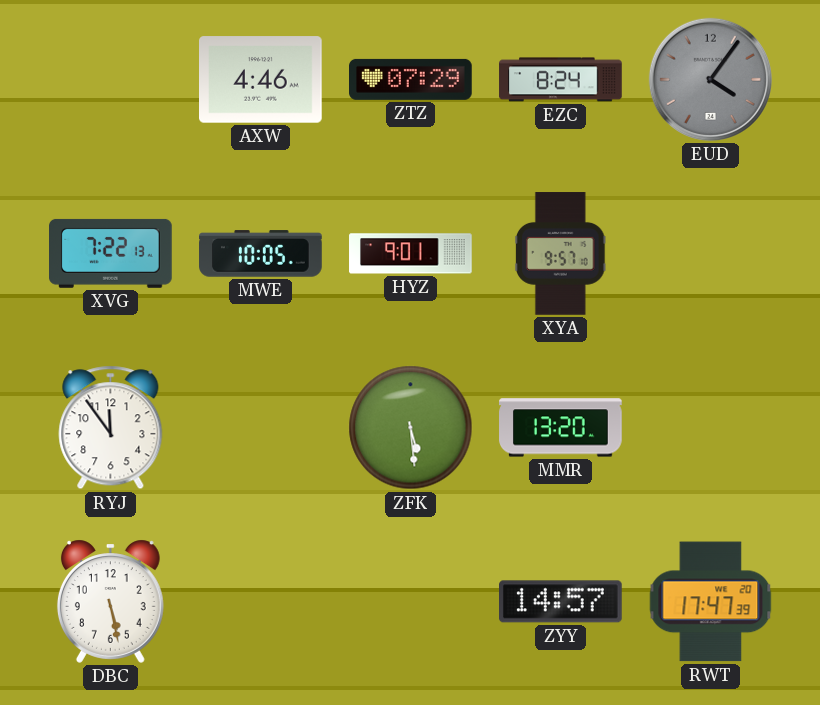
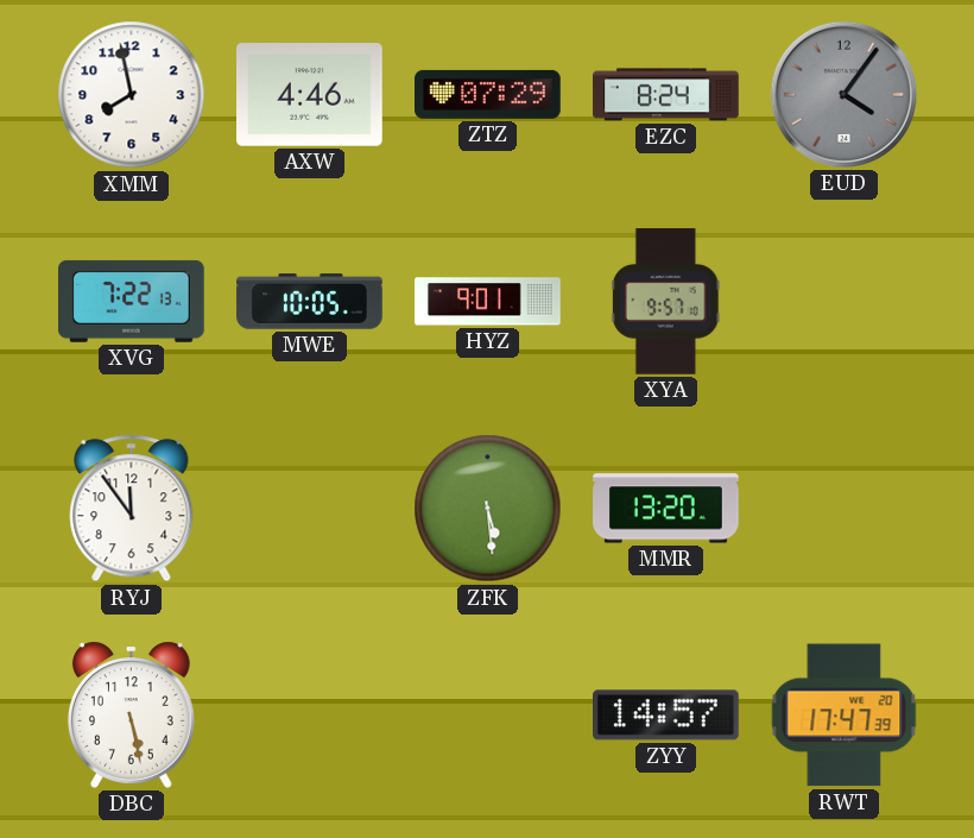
XMM: none -> 7:58
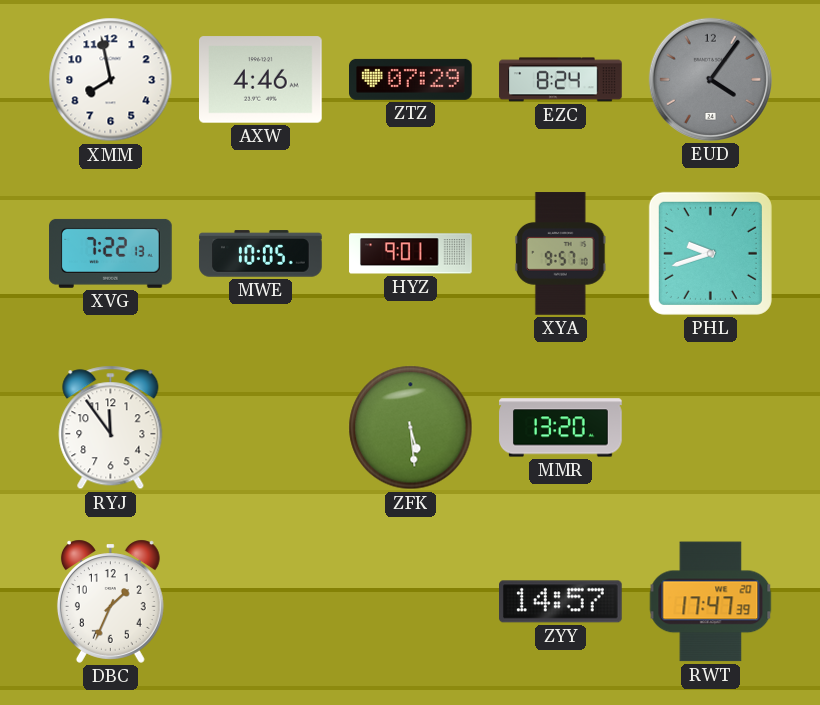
PHL: none -> 9:42
DBC: 5:28 -> 1:34
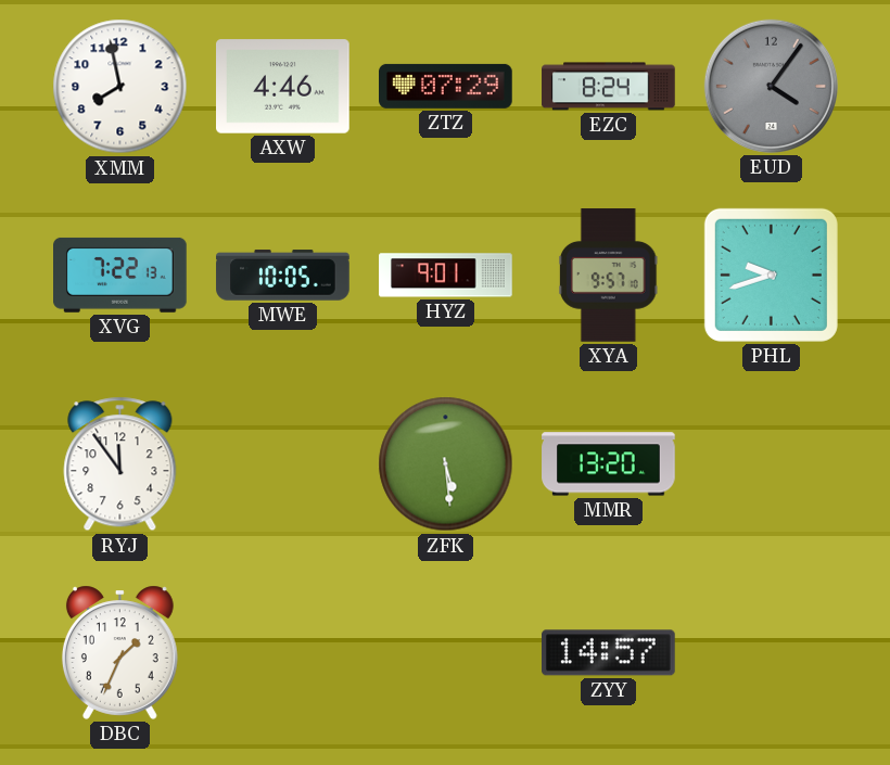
RWT: 17:47 -> none
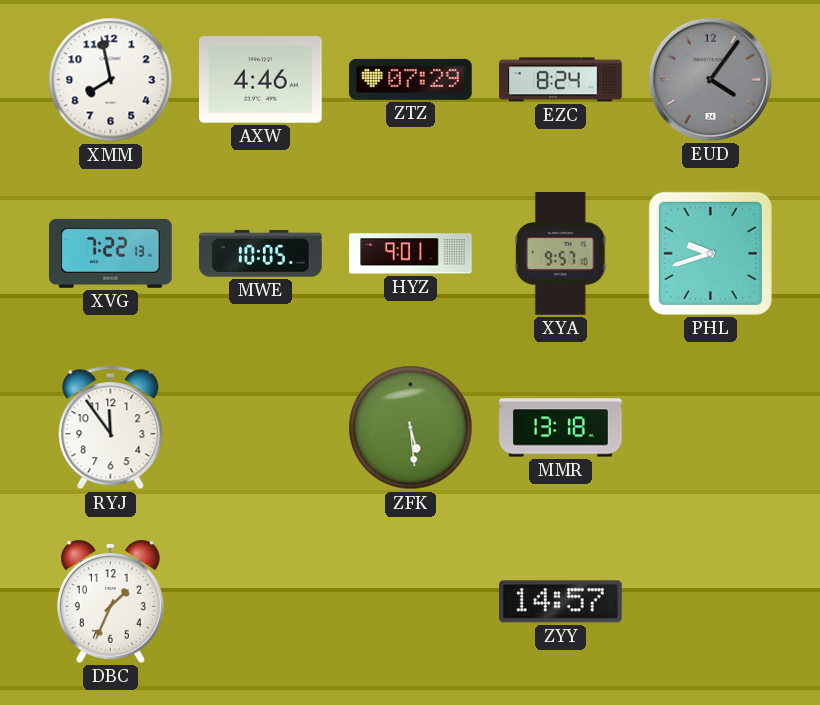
MMR: 13:20 -> 13:18
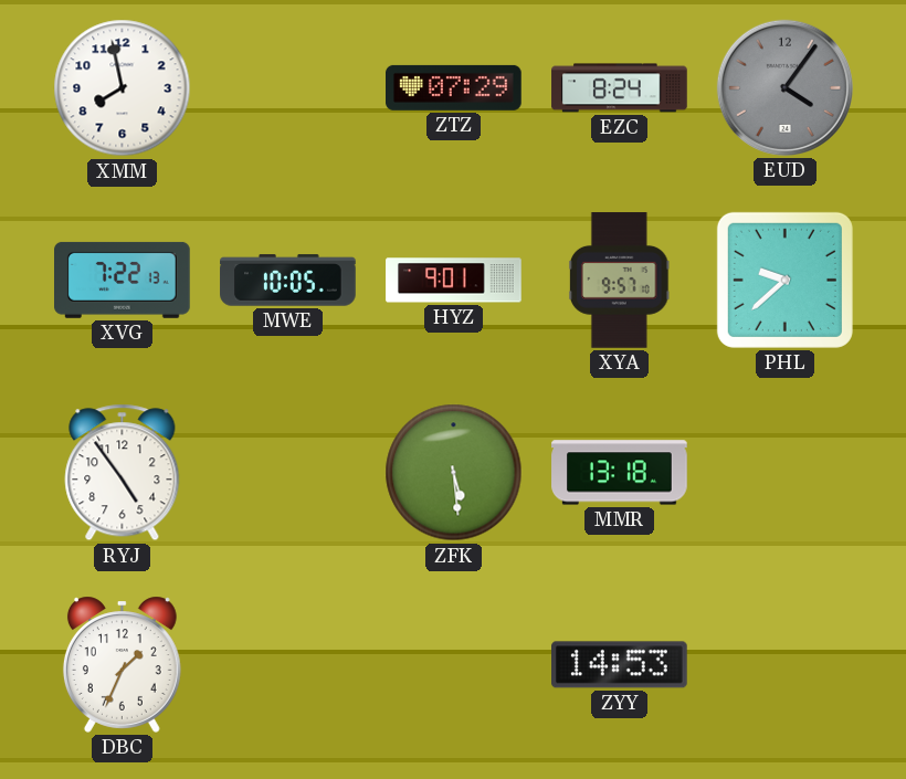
AXW: 4:46 -> none
PHL: 9:42 -> 9:38
RYJ: 11:54 -> 4:54
ZYY: 14:57 -> 14:53
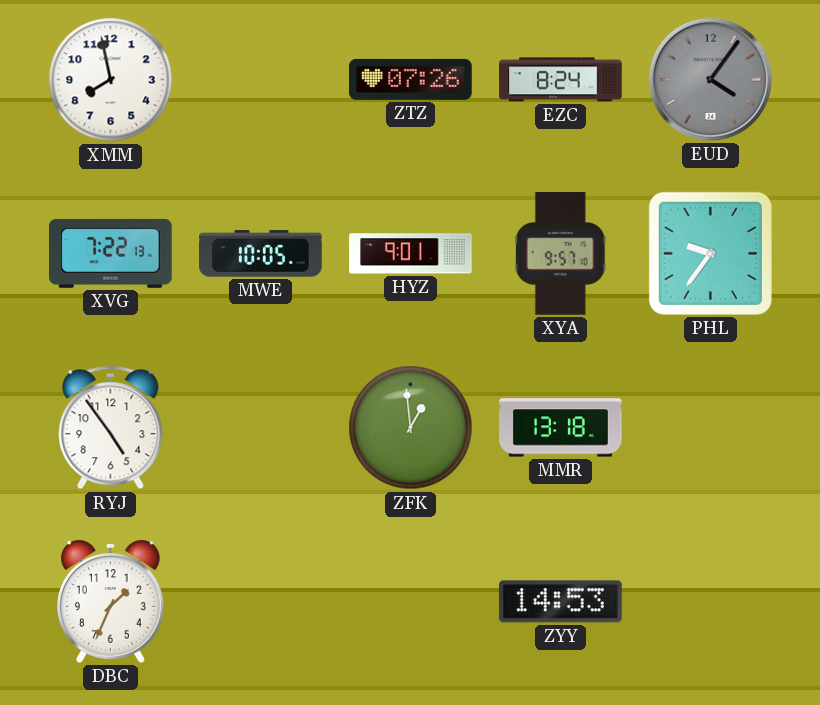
ZTZ: 07:29 -> 07:26
PHL: 9:38 -> 9:36
ZFK: 5:29 -> 12:59
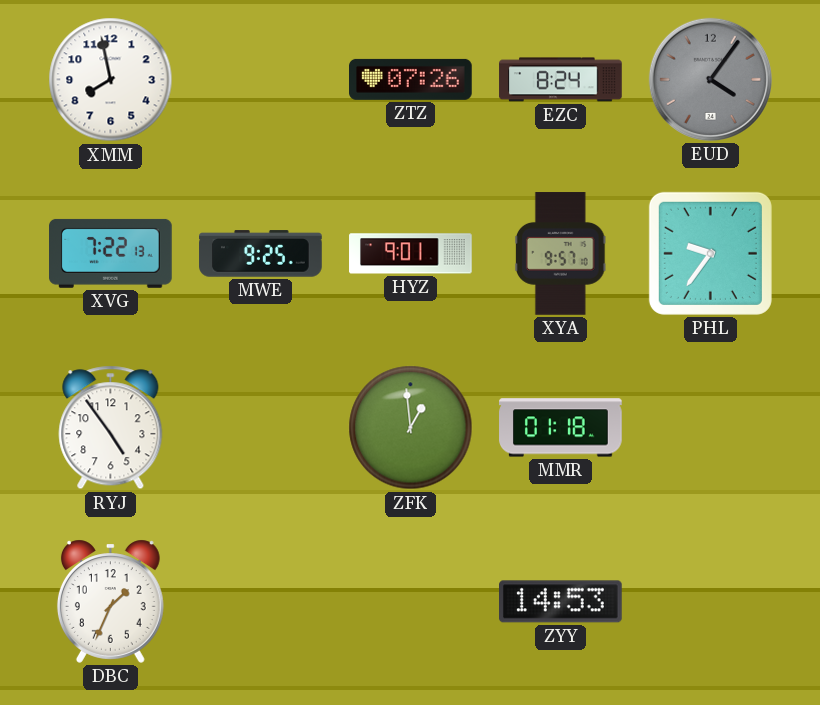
MWE: 10:05 -> 9:25
MMR: 13:18 -> 01:18
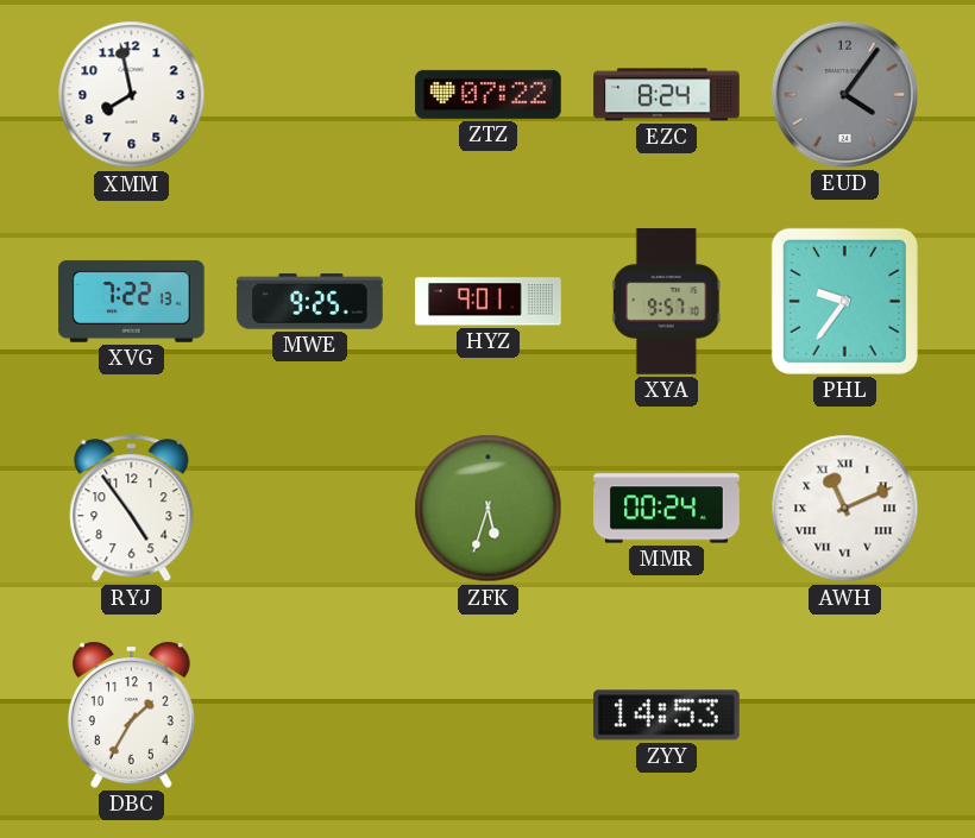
ZTZ: 07:26 -> 07:22
ZFK: 12:59 -> 5:33
MMR: 01:18 -> 00:24
AWH: none -> 11:11
DBC: 1:34 -> 1:35
